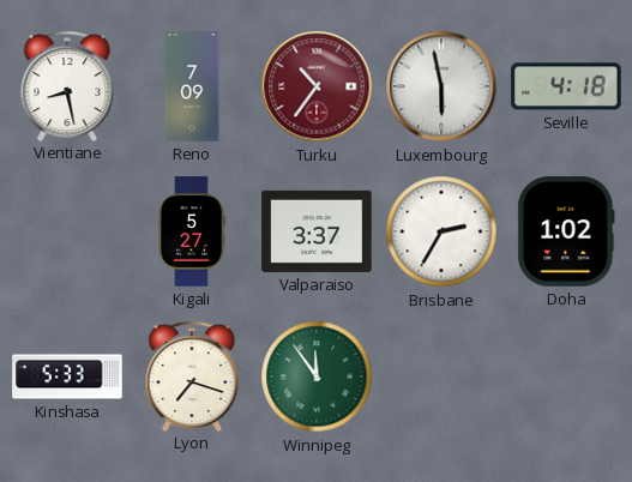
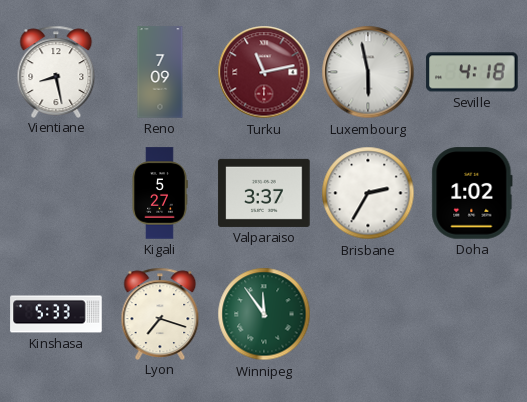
Turku: 10:36 -> 11:13
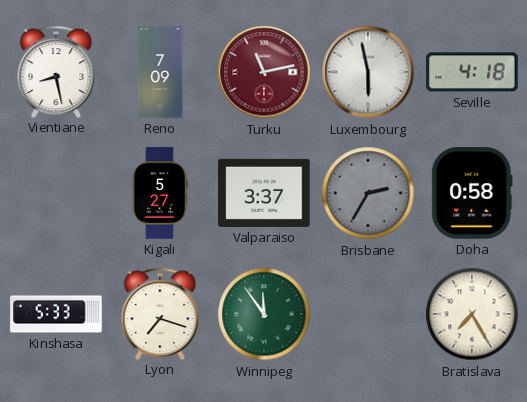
Brisbane dial: white -> grey
Doha: 1:02 -> 0:58
Bratislava: none -> 7:25
